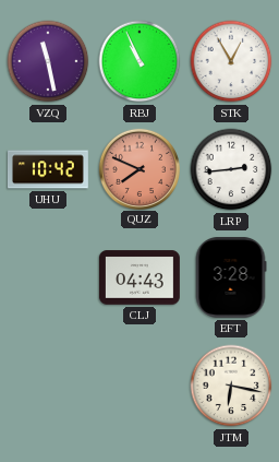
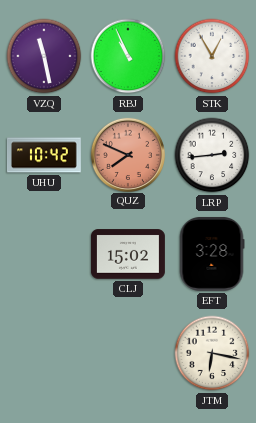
CLJ: 04:43 -> 15:02
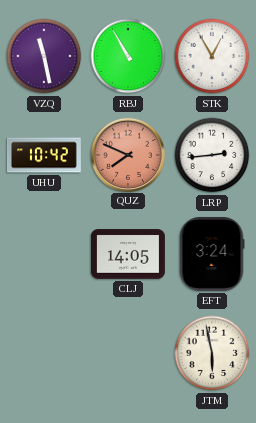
RBJ: 10:56 -> 10:55
CLJ: 15:02 -> 14:05
EFT: 3:28 -> 3:24
JTM: 6:17 -> 5:58
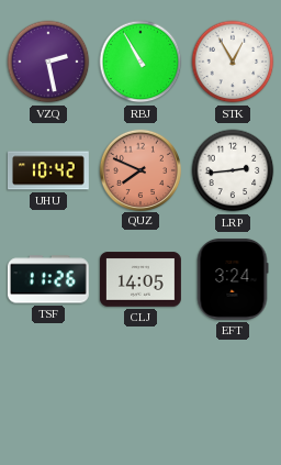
VZQ: 11:28 -> 2:28
TSF: none -> 11:26
JTM: 5:58 -> none
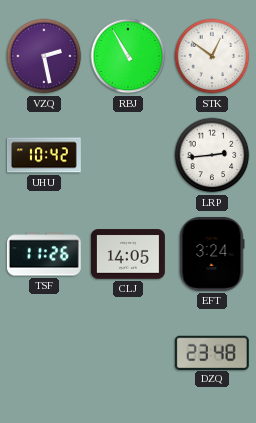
STK: 12:55 -> 12:51
QUZ: 7:49 -> none
DZQ: none -> 23:48
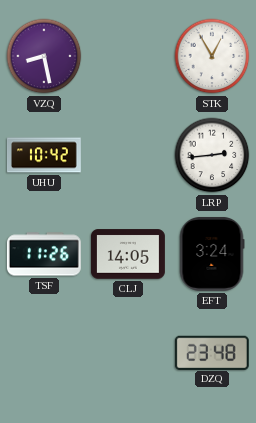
VZQ: 2:28 -> 8:28
RBJ: 10:55 -> none
STK: 12:51 -> 12:55
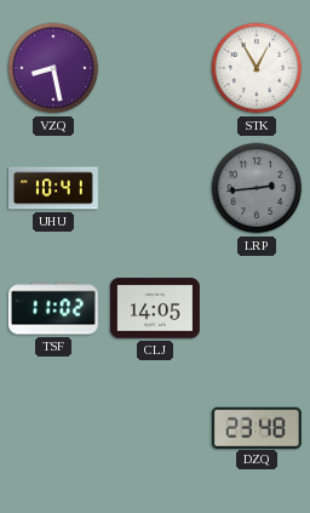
UHU: 10:42 -> 10:41
LRP dial: white -> grey
TSF: 11:26 -> 11:02
EFT: 3:24 -> none
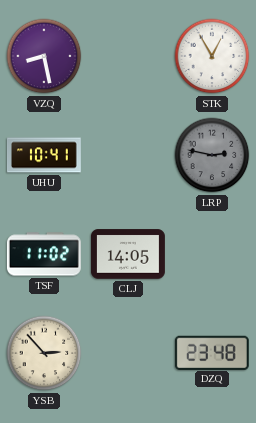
LRP: 2:44 -> 2:47
YSB: none -> 2:53
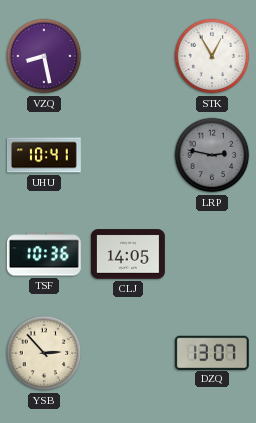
TSF: 11:02 -> 10:36
DZQ: 23:48 -> 13:07
